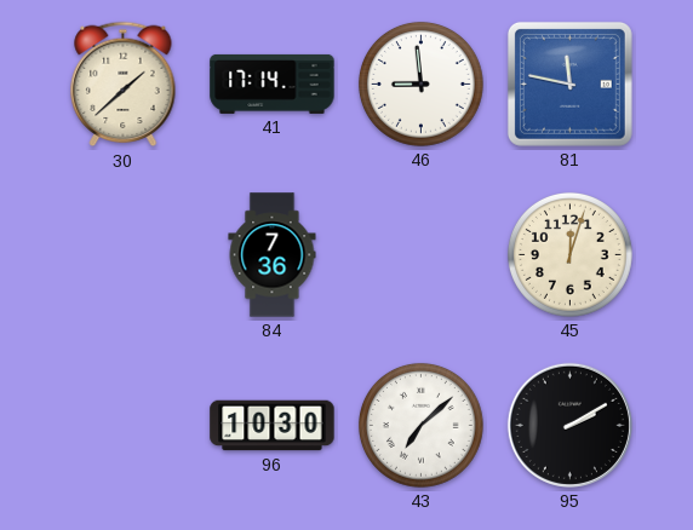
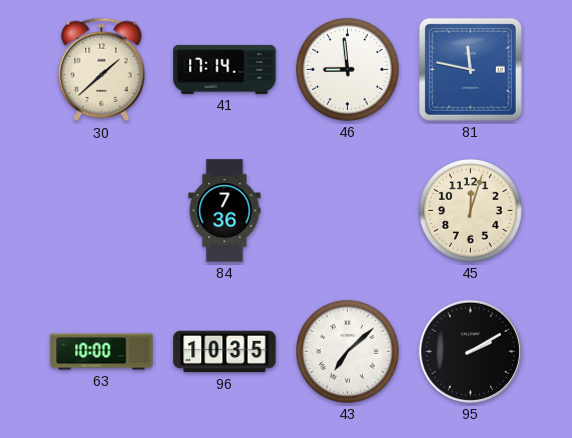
63: none -> 10:00
96: 10:30 -> 10:35
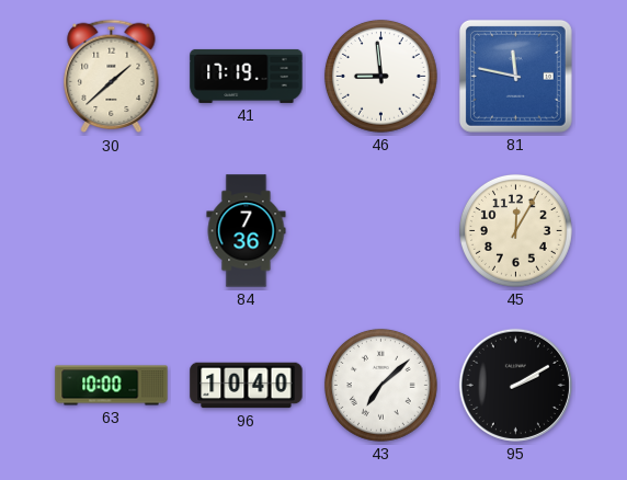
41: 17:14 -> 17:19
45: 12:03 -> 12:05
96: 10:35 -> 10:40
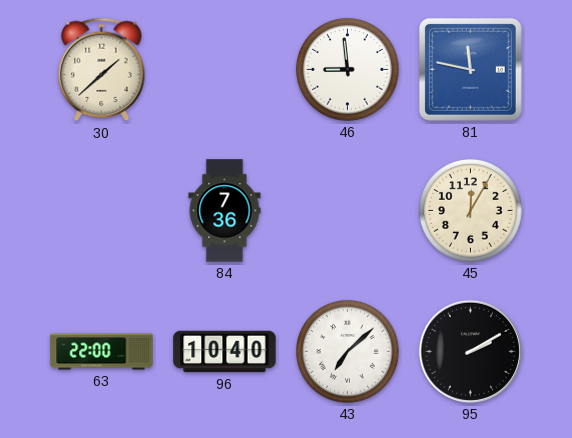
41: 17:19 -> none
63: 10:00 -> 22:00
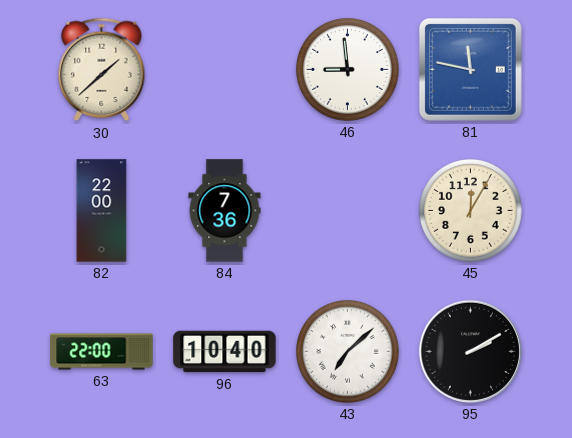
82: none -> 22:00
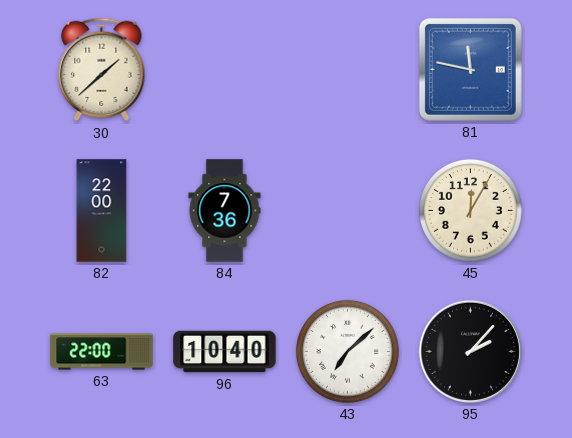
46: 8:59 -> none
95: 2:10 -> 2:07
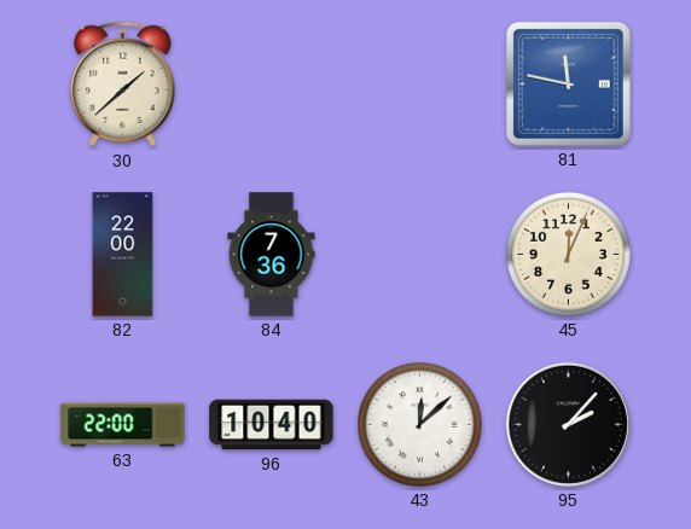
45: 12:05 -> 12:04
43: 7:08 -> 12:08
